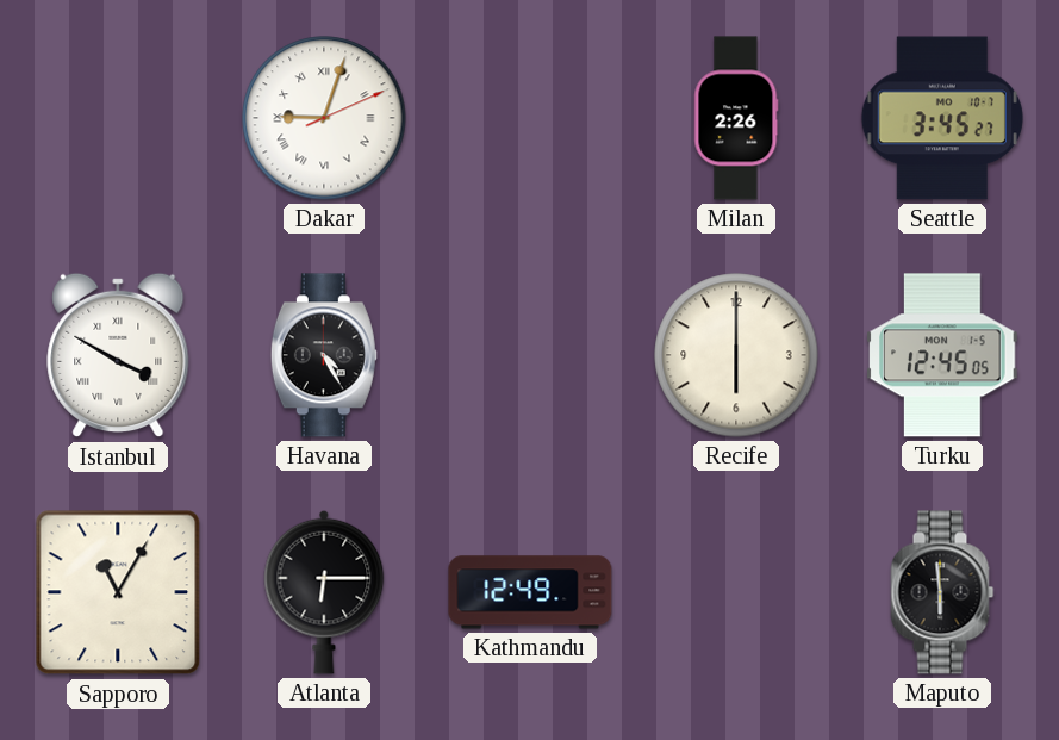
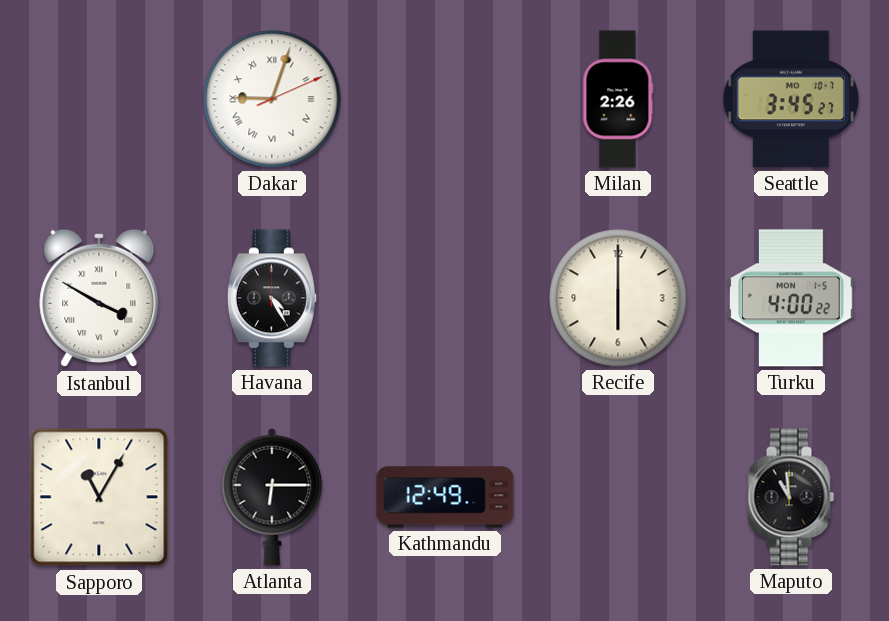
Turku: 12:45 -> 4:00
Maputo: 5:59 -> 10:59
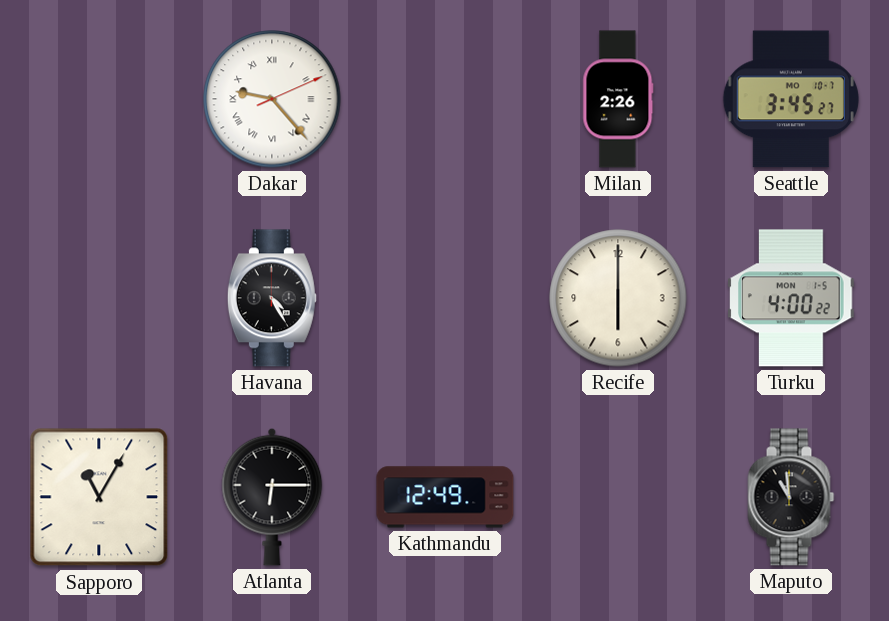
Dakar: 9:03 -> 9:23
Istanbul: 3:50 -> none
